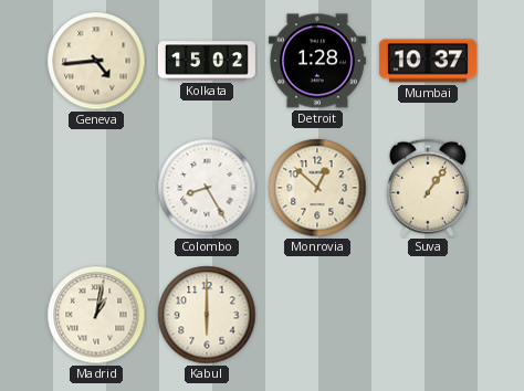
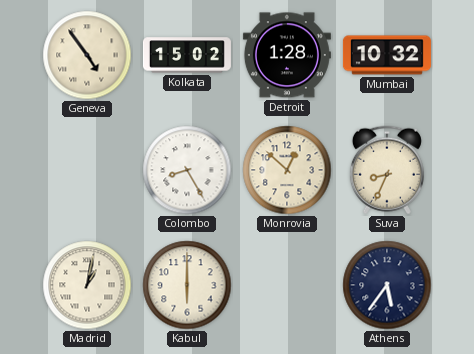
Geneva: 4:44 -> 4:54
Mumbai: 10:37 -> 10:32
Suva: 1:06 -> 8:34
Athens: none -> 5:36
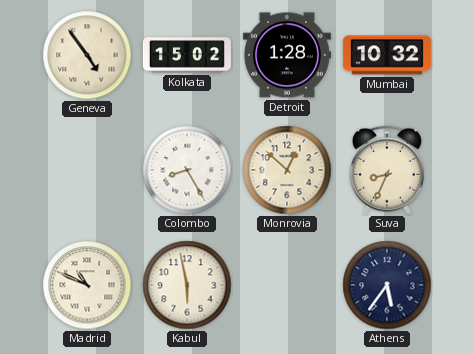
Madrid: 1:02 -> 10:49
Kabul: 6:00 -> 5:58
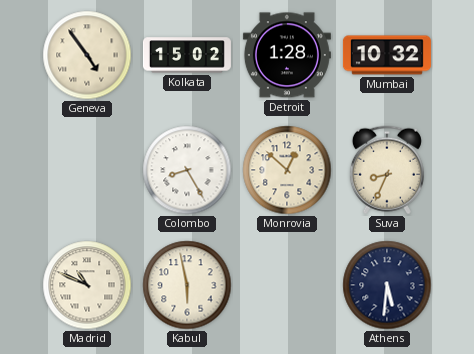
Athens: 5:36 -> 5:31
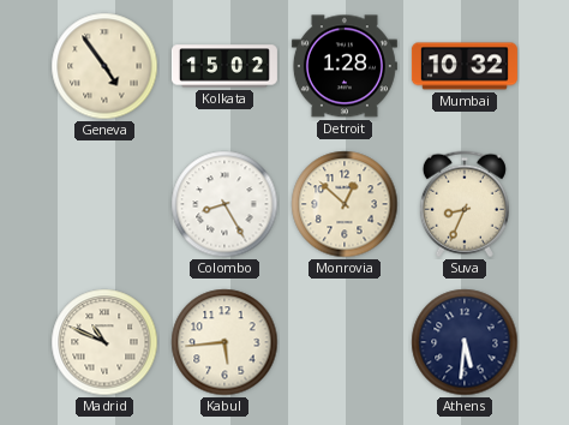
Kabul: 5:58 -> 5:44
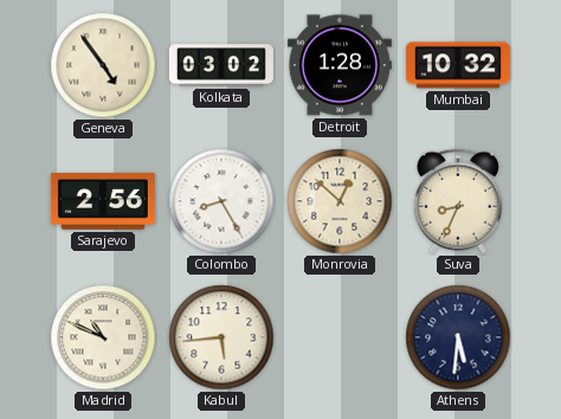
Kolkata: 15:02 -> 03:02
Sarajevo: none -> 2:56
